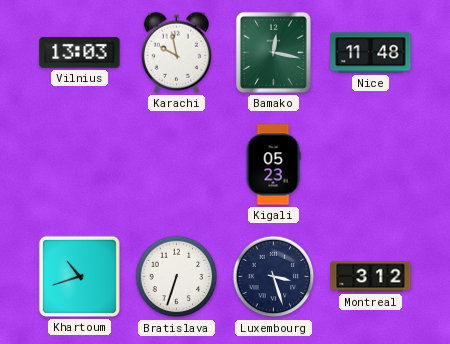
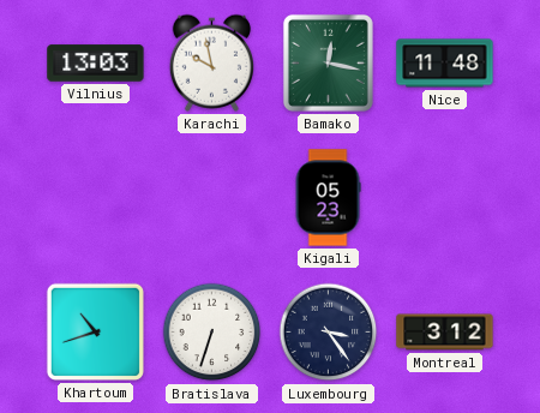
Luxembourg: 3:27 -> 3:24
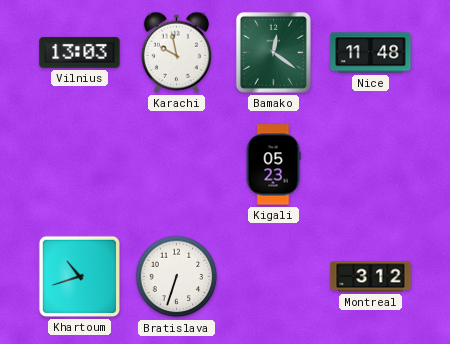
Bamako: 12:17 -> 12:21
Luxembourg: 3:24 -> none
